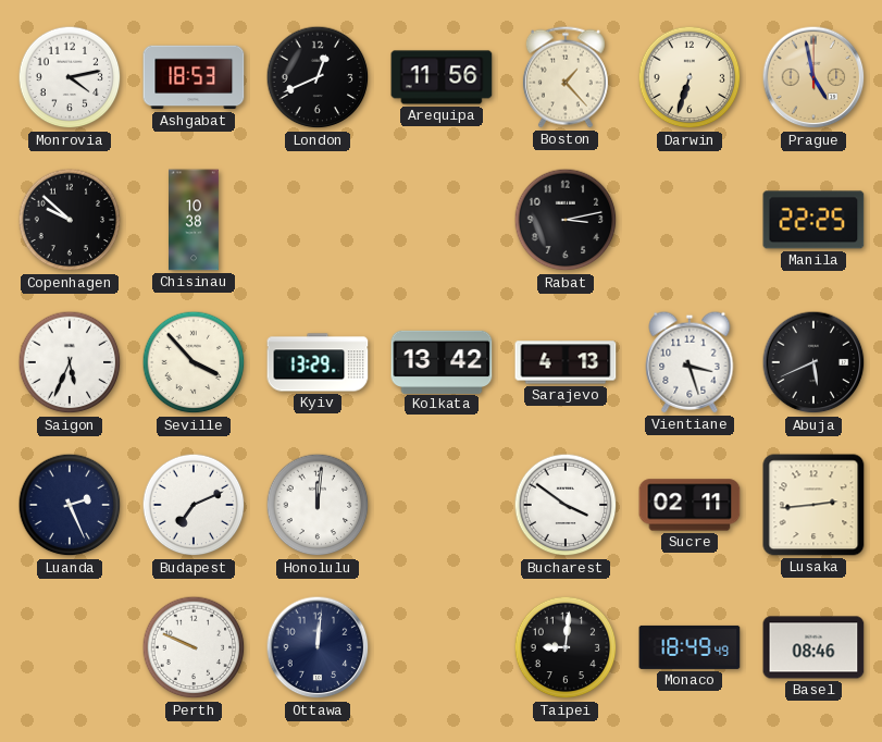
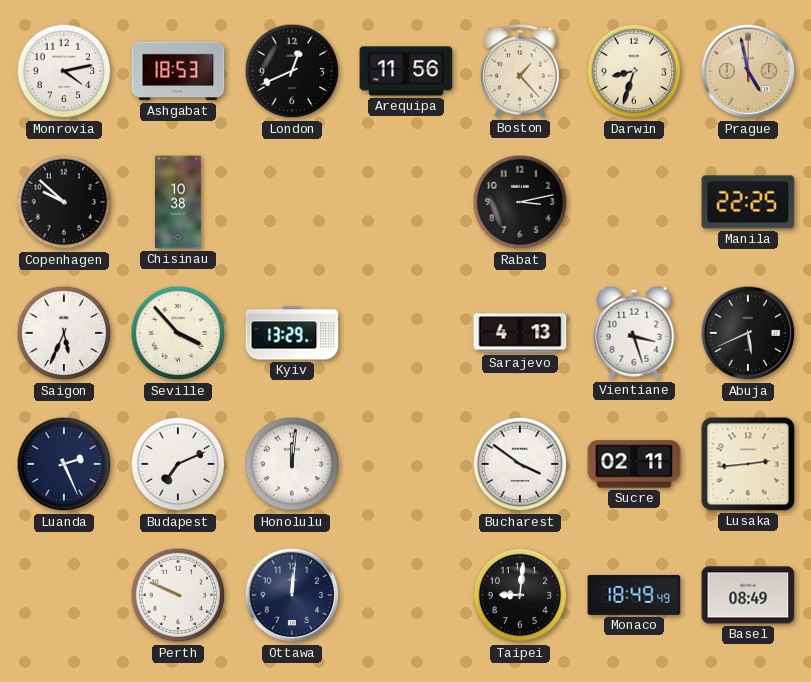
Darwin: 6:33 -> 8:33
Kolkata: 13:42 -> none
Basel: 08:46 -> 08:49
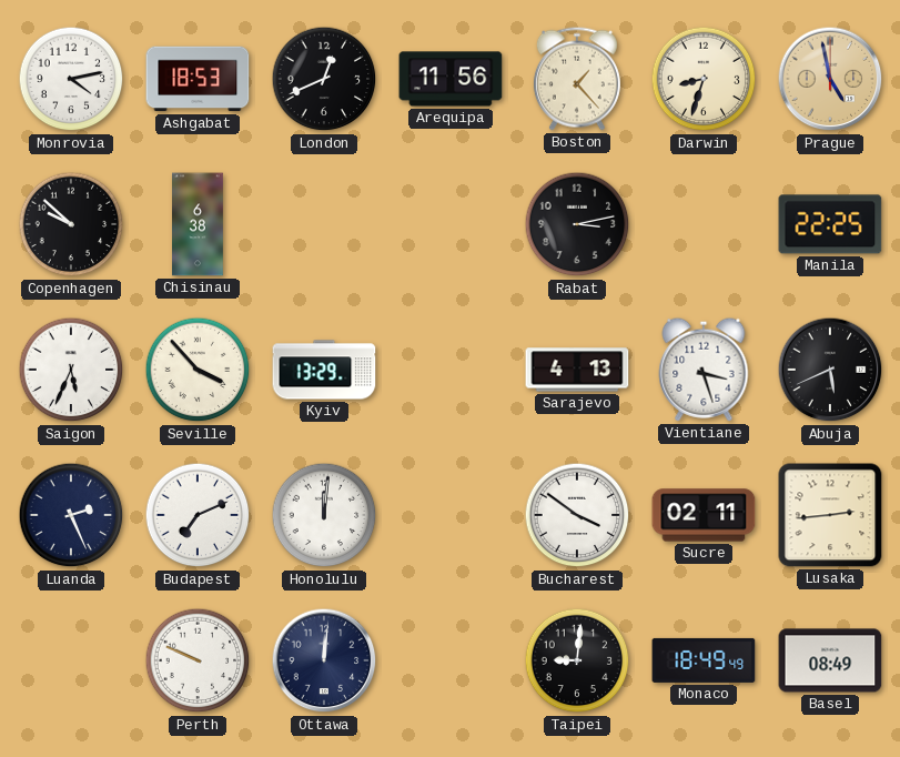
Chisinau: 10:38 -> 6:38
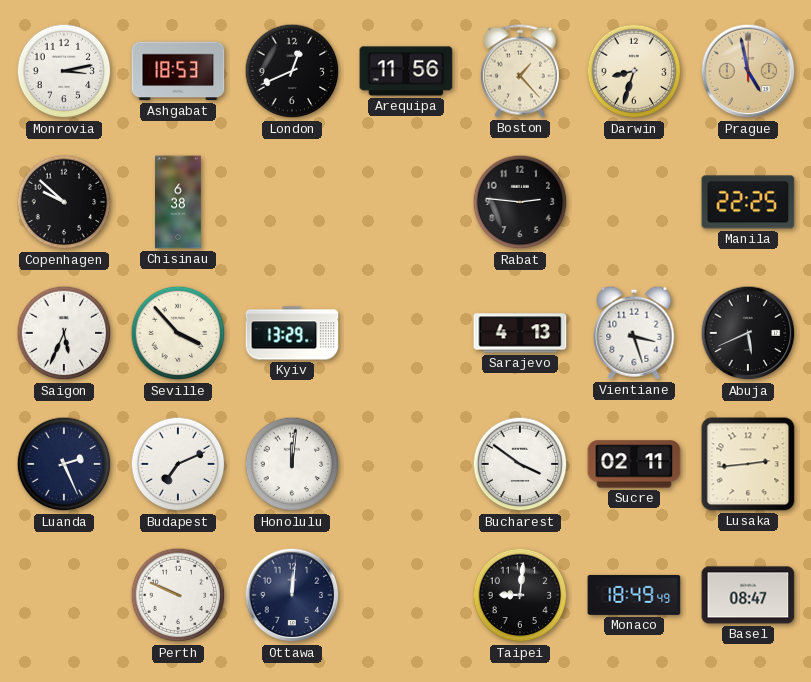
Monrovia: 4:13 -> 3:13
Rabat: 3:13 -> 2:46
Basel: 08:49 -> 08:47
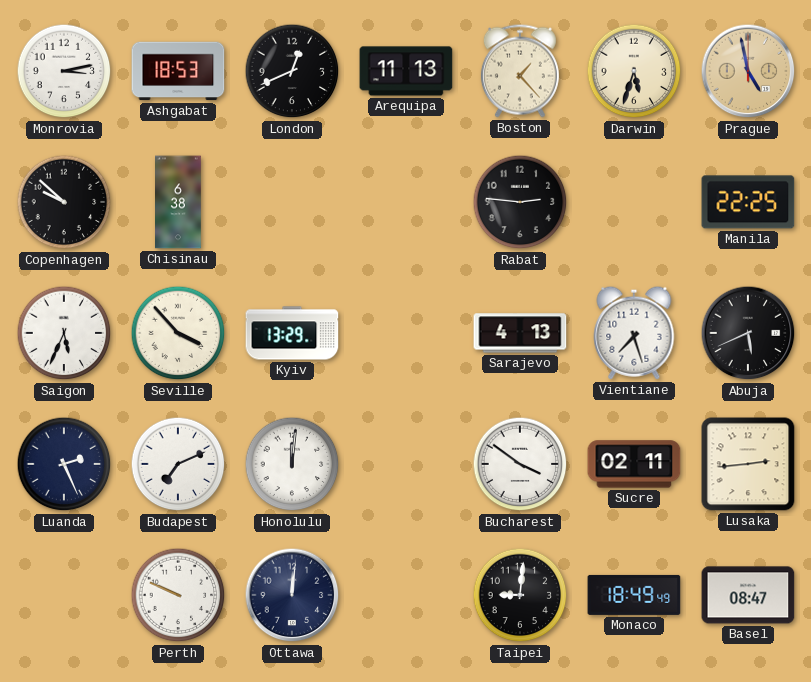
Arequipa: 11:56 -> 11:13
Darwin: 8:33 -> 5:33
Vientiane: 3:27 -> 7:27
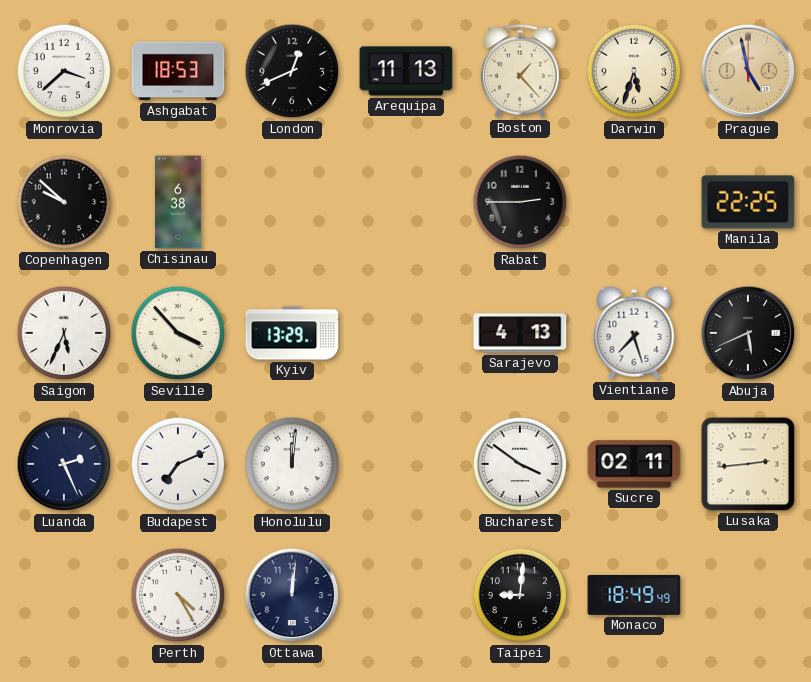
Monrovia: 3:13 -> 3:38
Rabat: 2:46 -> 2:45
Perth: 9:49 -> 4:25
Basel: 08:47 -> none
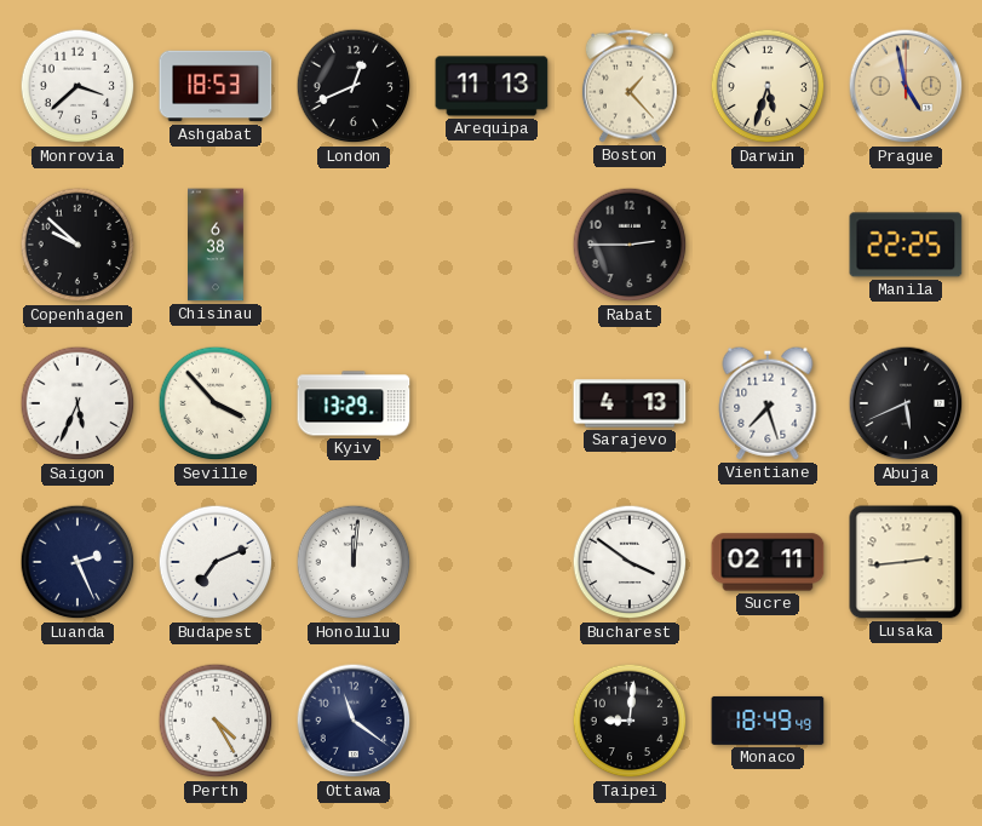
Ottawa: 12:01 -> 11:21
